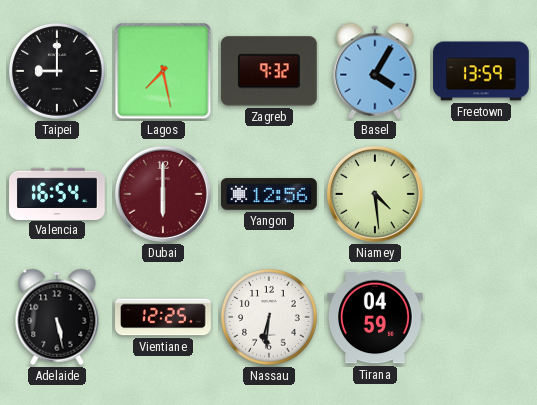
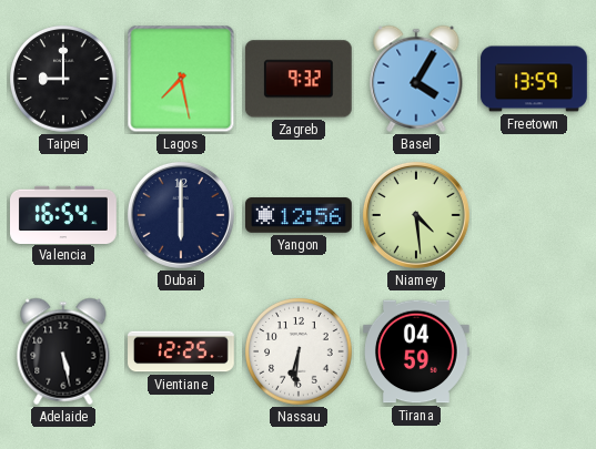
Dubai dial: burgundy -> navy
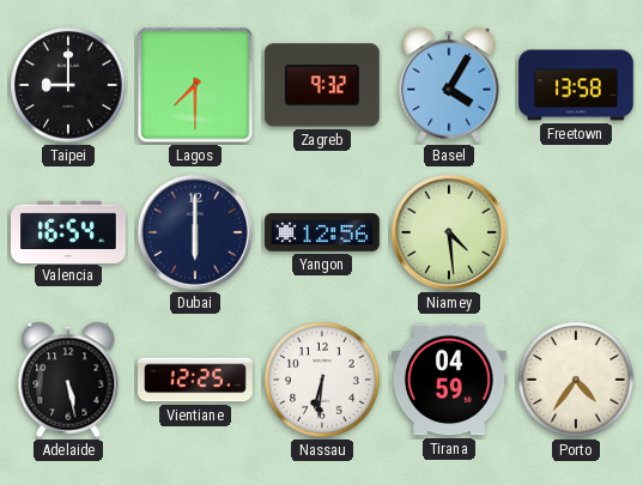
Lagos: 7:28 -> 7:30
Freetown: 13:59 -> 13:58
Porto: none -> 4:36
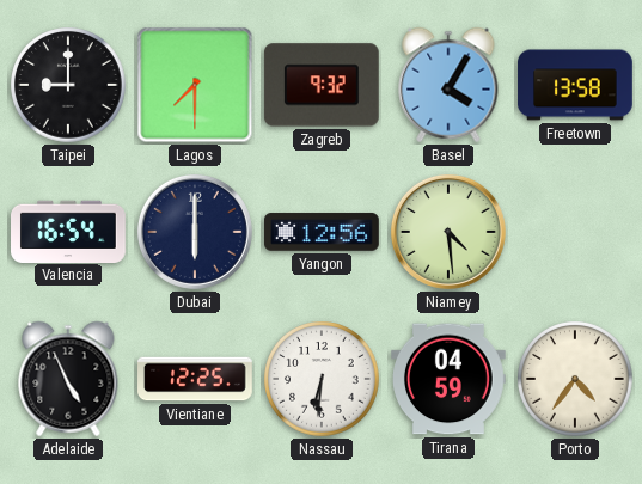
Adelaide: 5:28 -> 4:56
